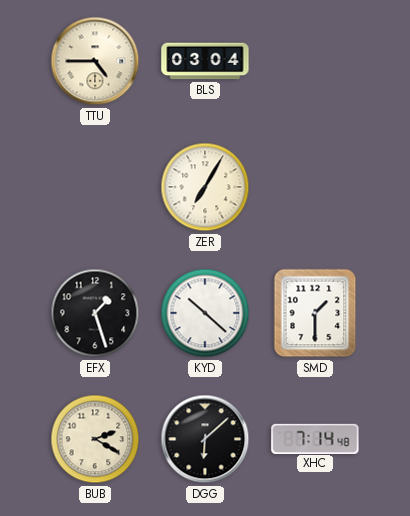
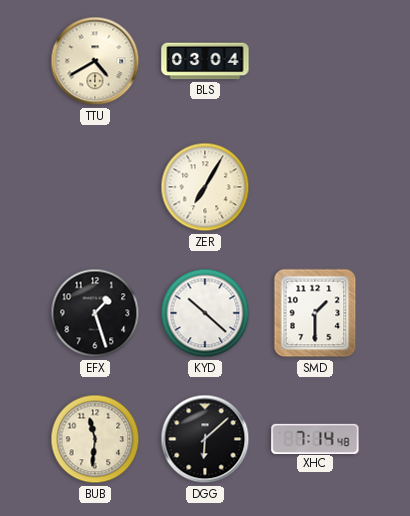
TTU: 4:45 -> 4:40
BUB: 2:20 -> 11:31
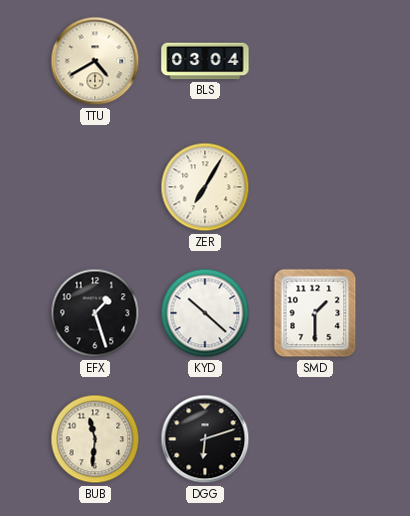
DGG: 6:08 -> 6:12
XHC: 7:14 -> none
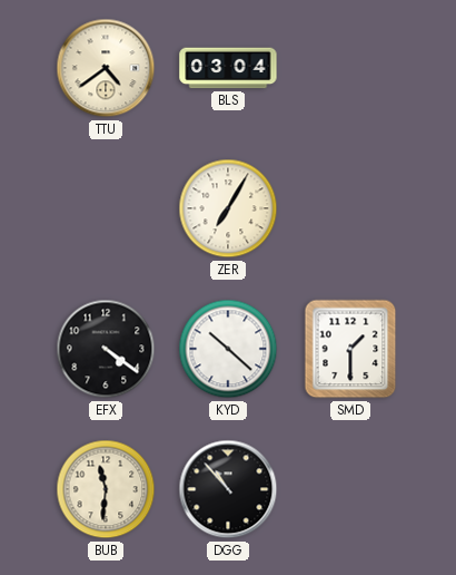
TTU: 4:40 -> 4:39
EFX: 1:27 -> 4:21
DGG: 6:12 -> 10:53
